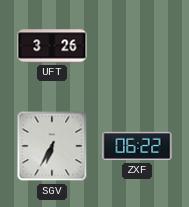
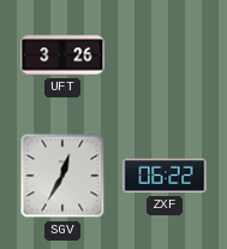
SGV: 6:35 -> 12:35
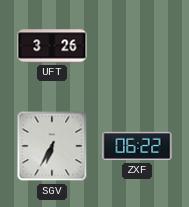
SGV: 12:35 -> 6:35
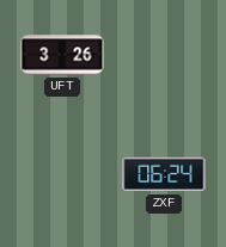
SGV: 6:35 -> none
ZXF: 06:22 -> 06:24
